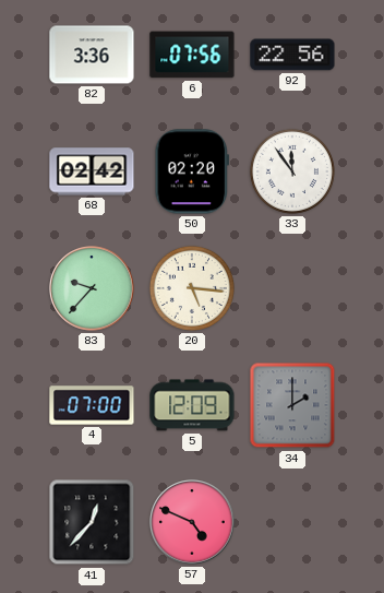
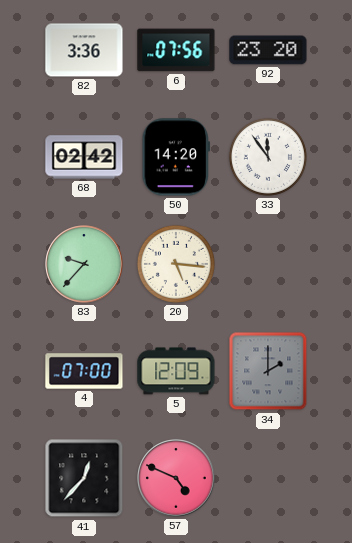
92: 22:56 -> 23:20
50: 02:20 -> 14:20
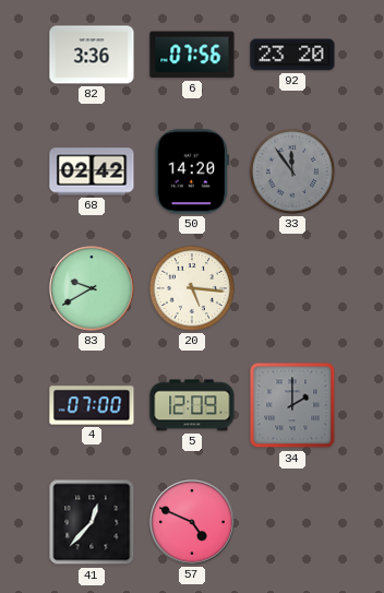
33 dial: white -> grey
83: 9:37 -> 9:40
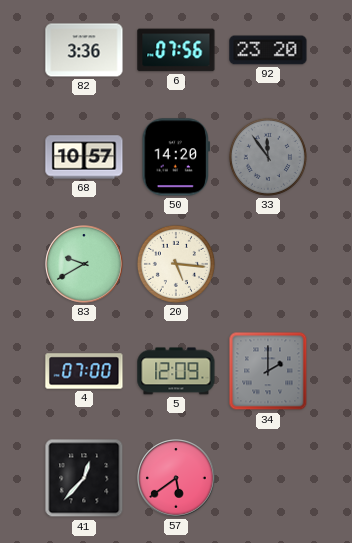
68: 02:42 -> 10:57
57: 4:49 -> 5:39
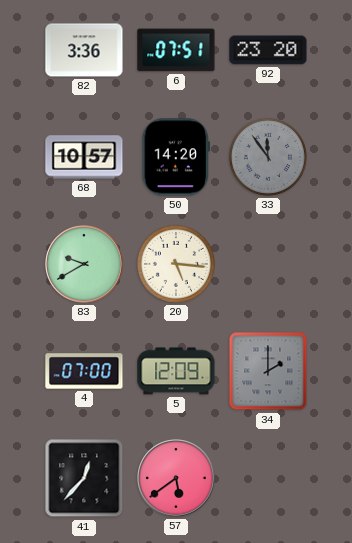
6: 07:56 -> 07:51
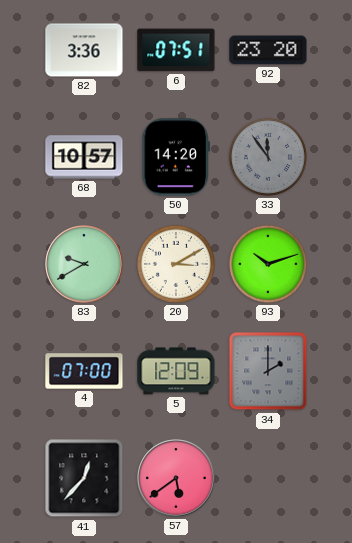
20: 5:16 -> 3:10
93: none -> 10:12
